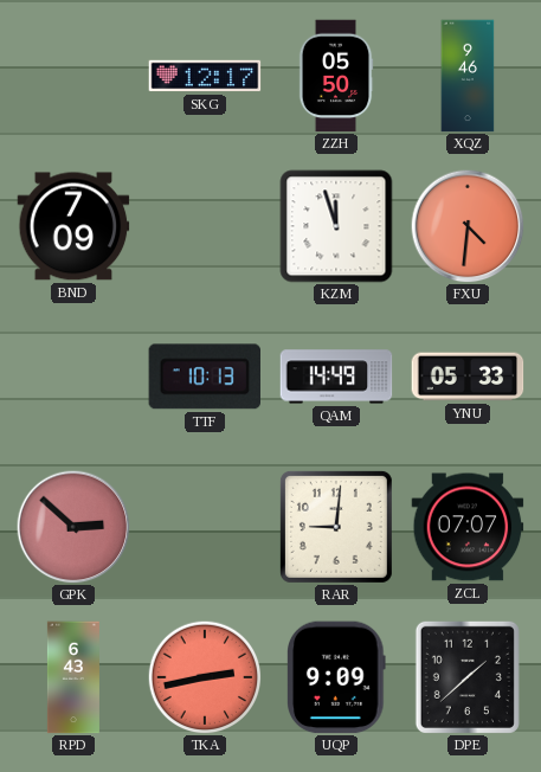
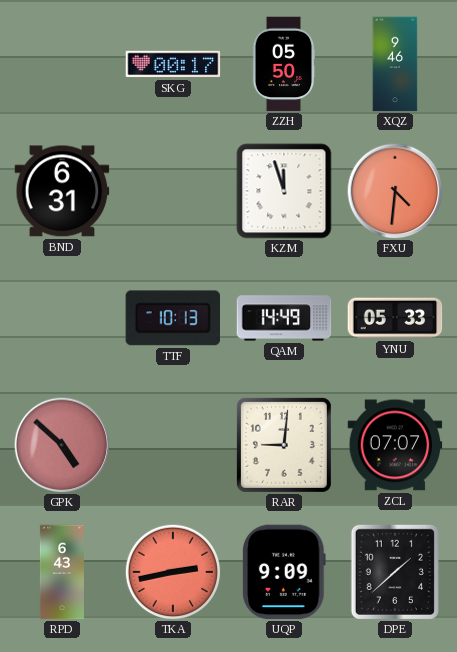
SKG: 12:17 -> 00:17
BND: 7:09 -> 6:31
GPK: 2:52 -> 4:52
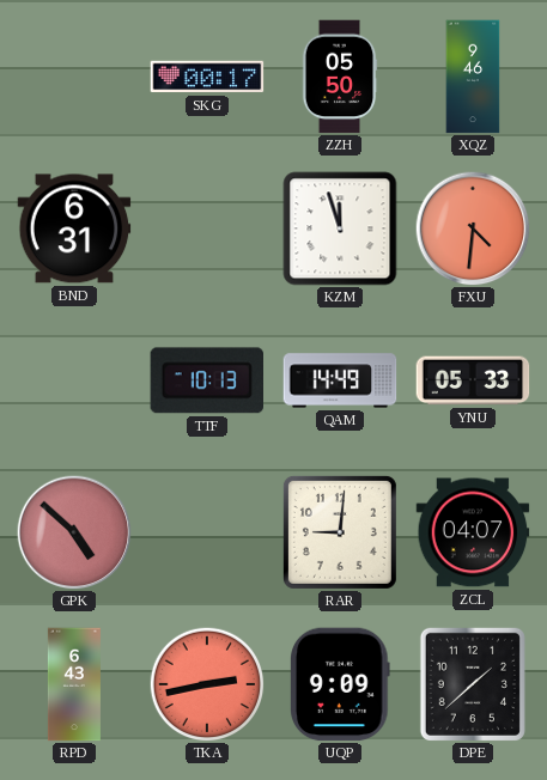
ZCL: 07:07 -> 04:07
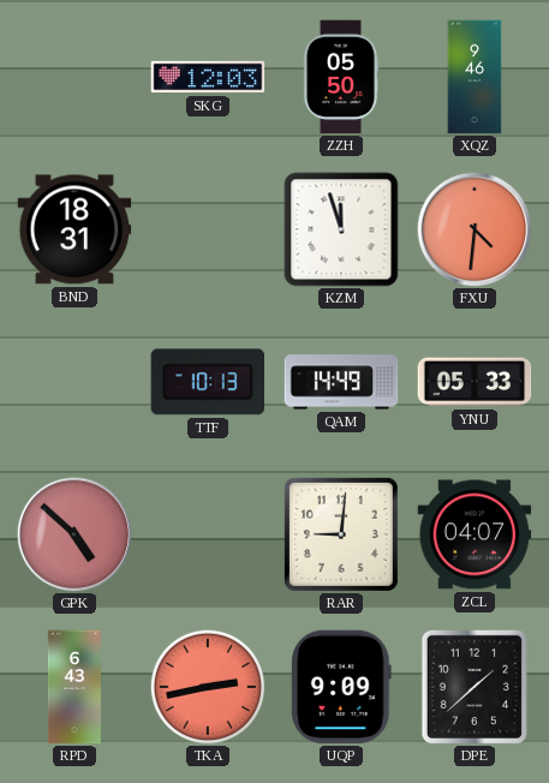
SKG: 00:17 -> 12:03
BND: 6:31 -> 18:31
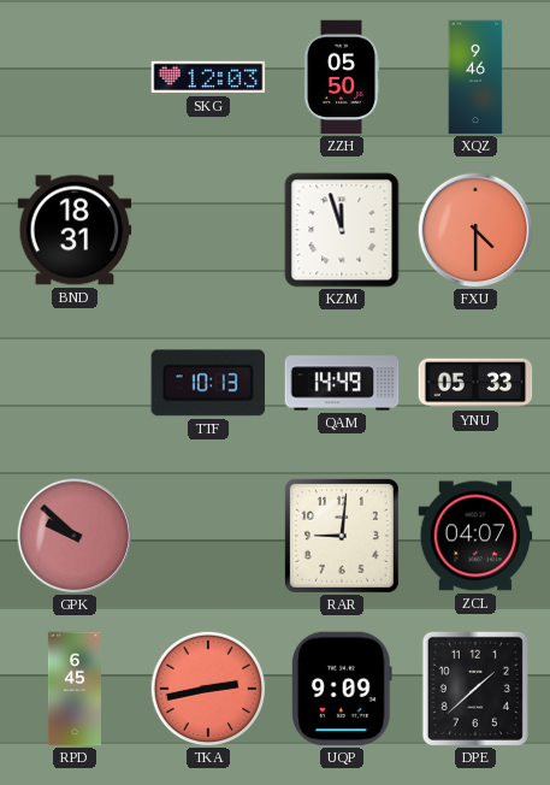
FXU: 4:31 -> 4:30
GPK: 4:52 -> 9:52
RPD: 6:43 -> 6:45
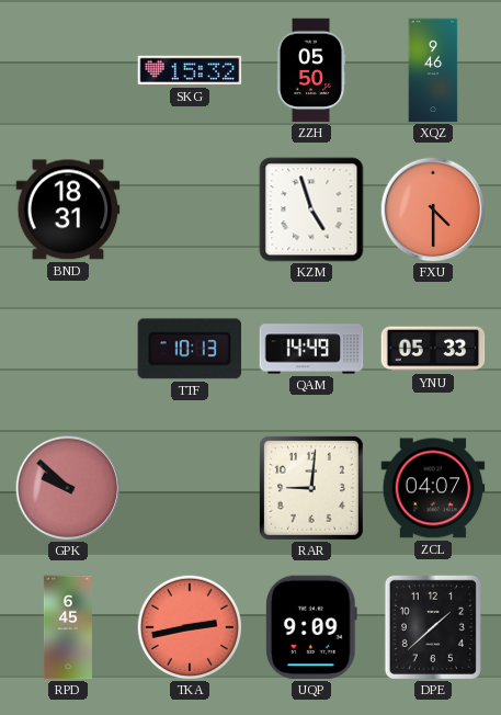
SKG: 12:03 -> 15:32
KZM: 11:57 -> 4:57
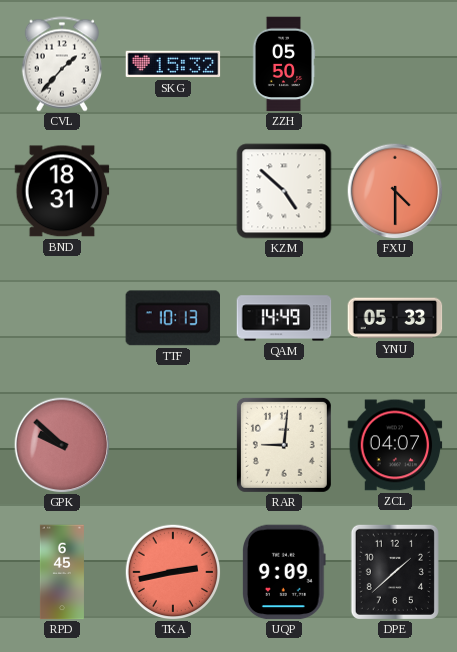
CVL: none -> 1:37
XQZ: 9:46 -> none
KZM: 4:57 -> 4:52
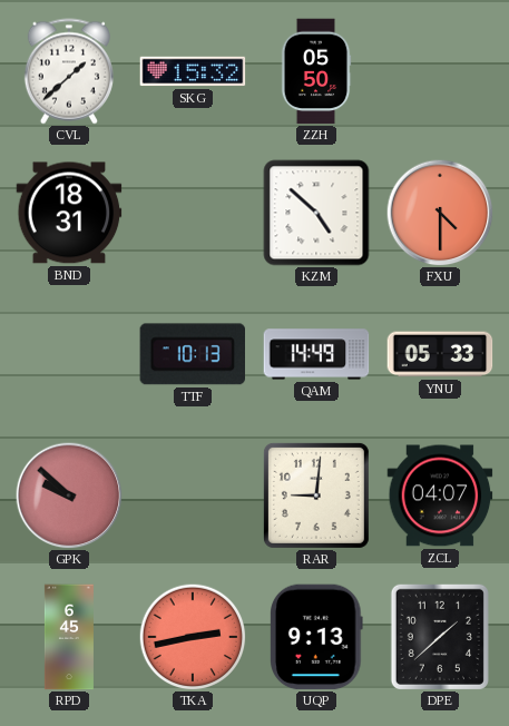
CVL: 1:37 -> 1:38
UQP: 9:09 -> 9:13
